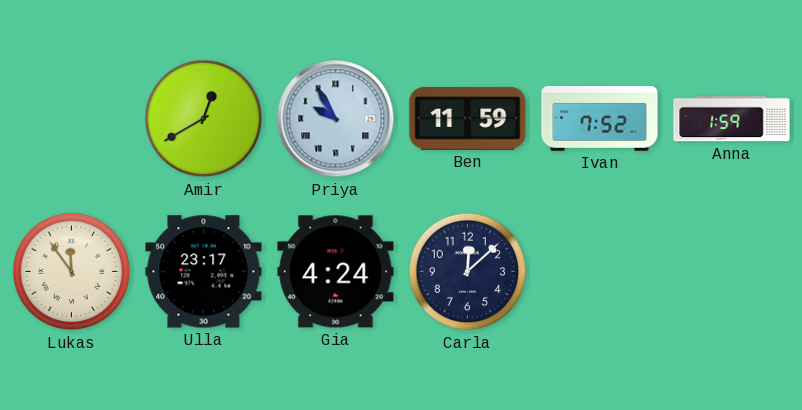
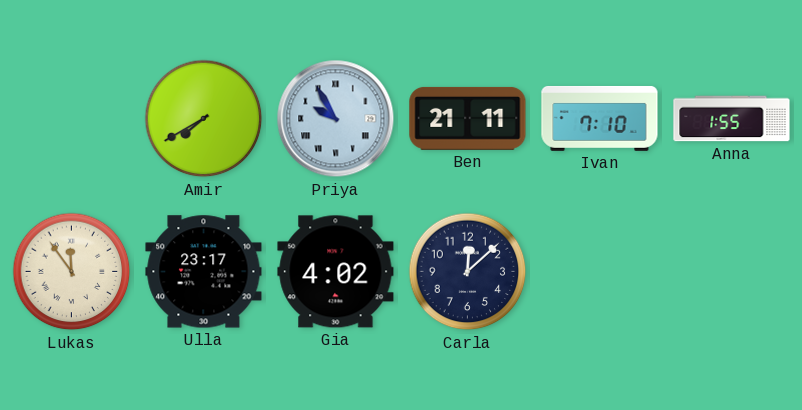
Amir: 12:40 -> 7:40
Ben: 11:59 -> 21:11
Ivan: 7:52 -> 7:10
Anna: 1:59 -> 1:55
Gia: 4:24 -> 4:02
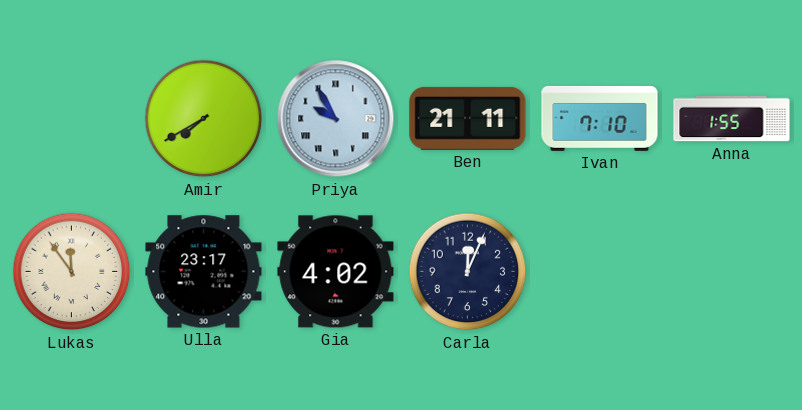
Carla: 12:08 -> 12:04
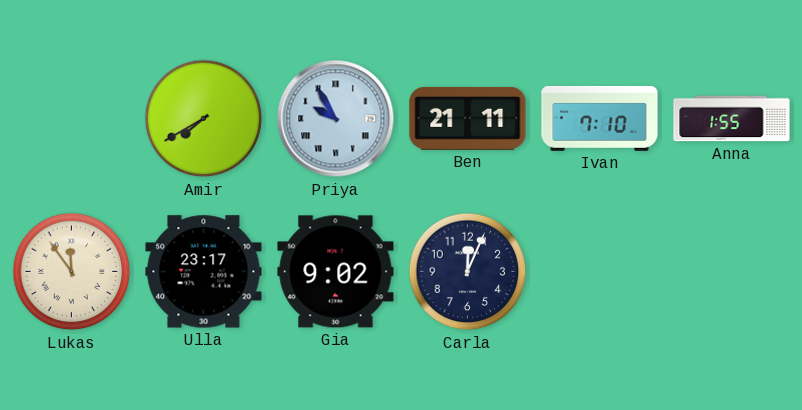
Gia: 4:02 -> 9:02
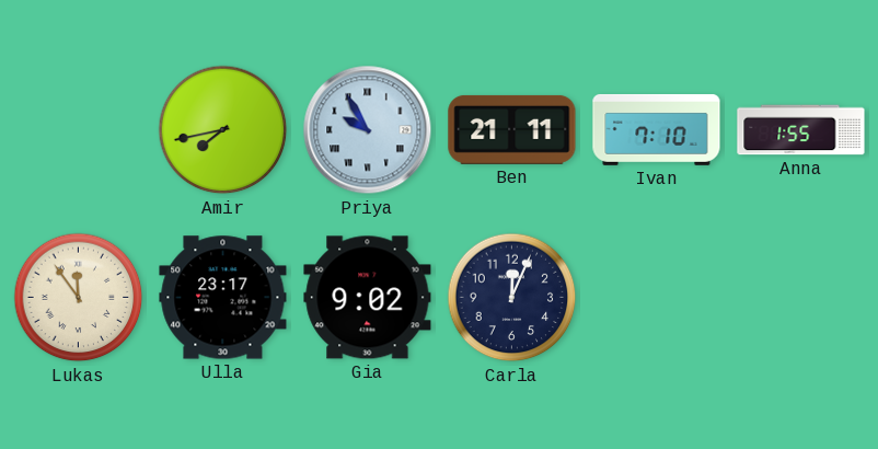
Amir: 7:40 -> 7:43
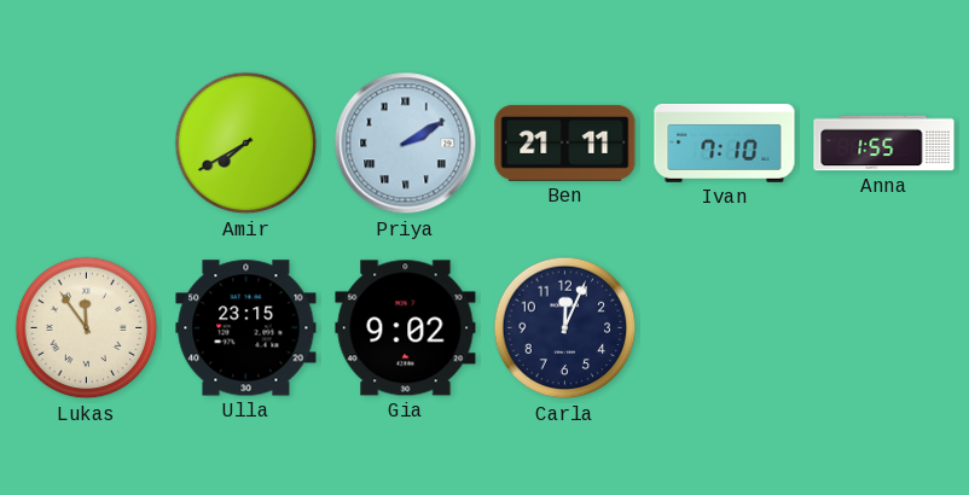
Amir: 7:43 -> 7:40
Priya: 9:55 -> 2:10
Ulla: 23:17 -> 23:15
